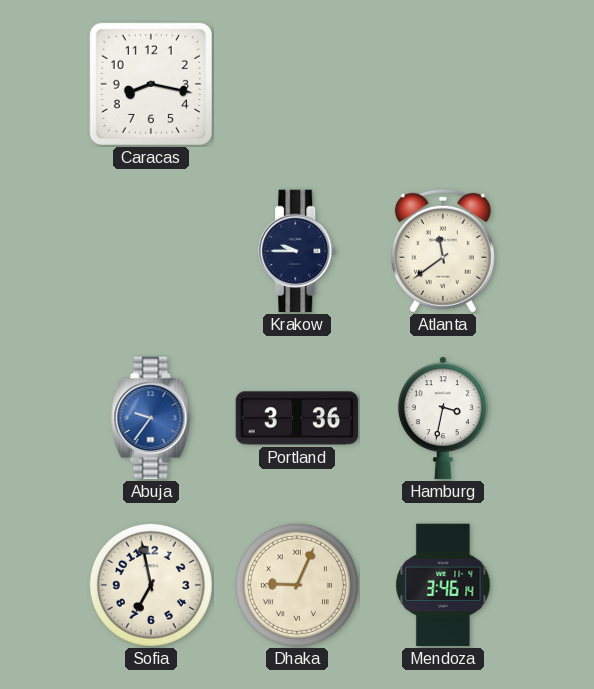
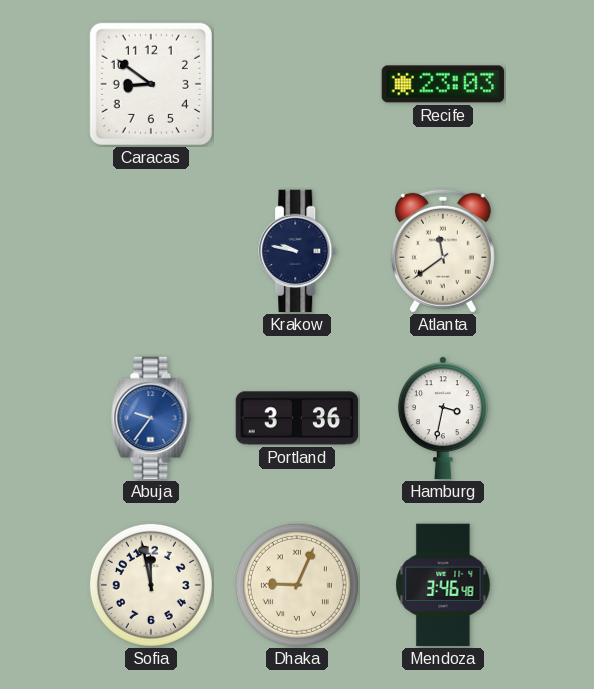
Caracas: 8:17 -> 8:51
Recife: none -> 23:03
Krakow: 9:45 -> 9:47
Sofia: 6:58 -> 11:58
Mendoza: 3:46:14 -> 3:46:48
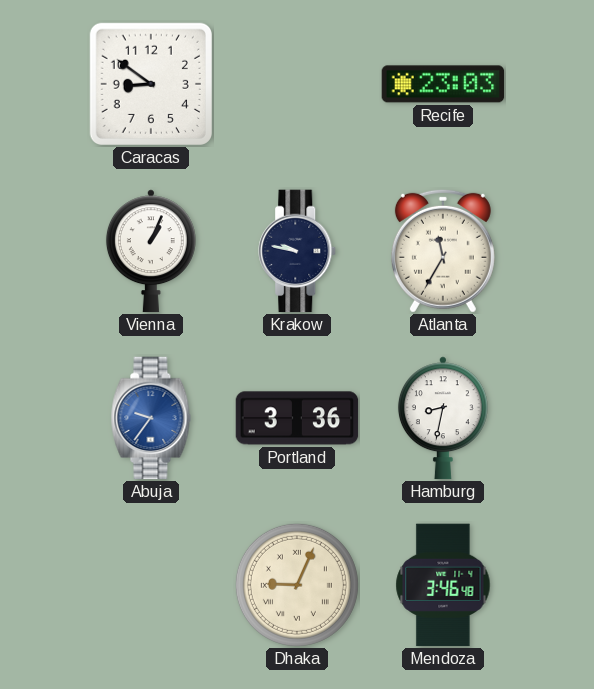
Vienna: none -> 1:04
Atlanta: 11:39 -> 11:35
Hamburg: 3:32 -> 8:32
Sofia: 11:58 -> none
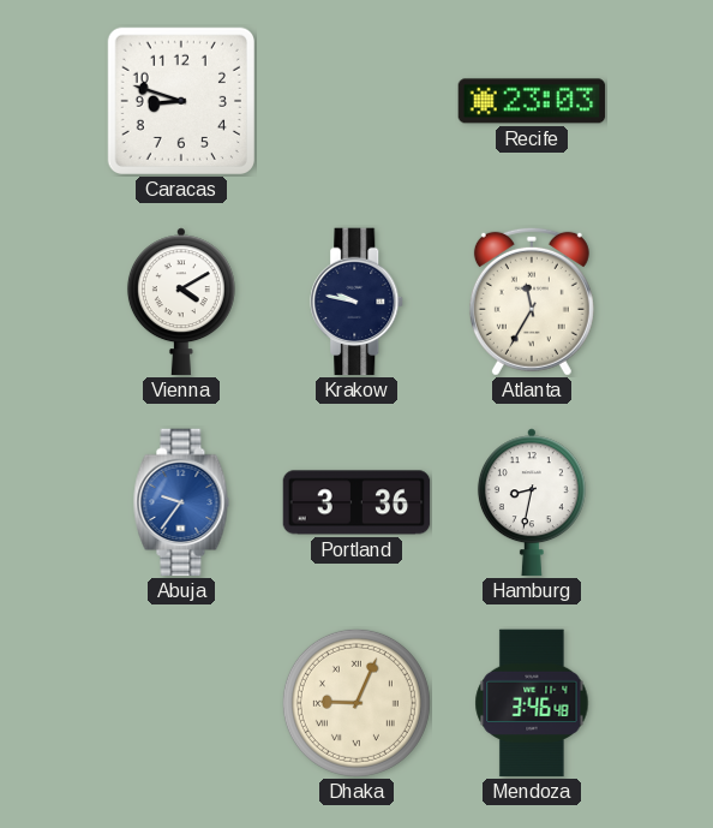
Caracas: 8:51 -> 8:48
Vienna: 1:04 -> 4:10
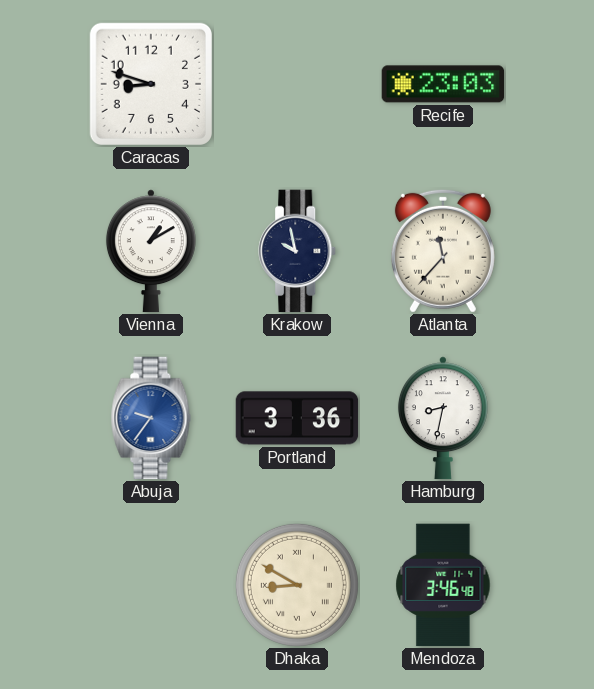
Vienna: 4:10 -> 1:10
Krakow: 9:47 -> 9:58
Atlanta: 11:35 -> 11:37
Dhaka: 9:04 -> 8:50
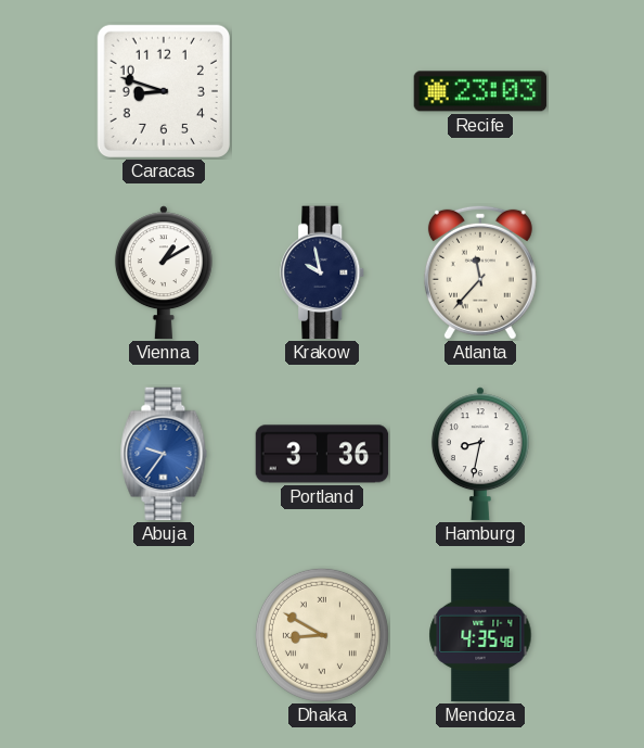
Mendoza: 3:46 -> 4:35
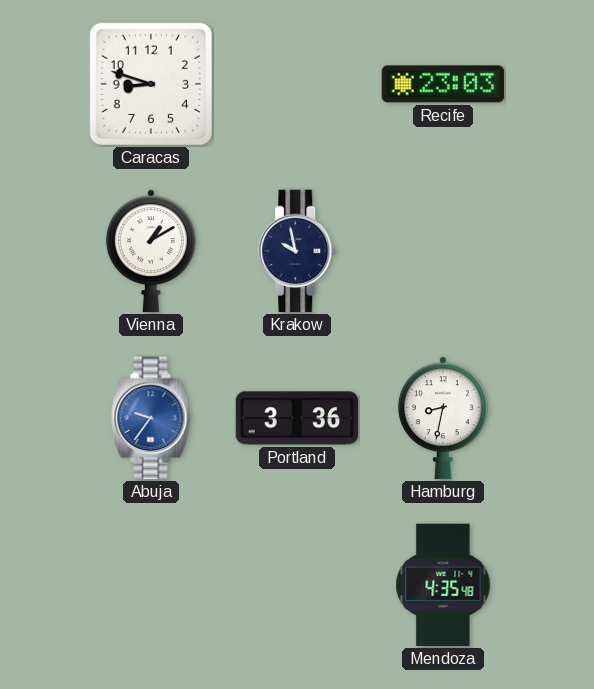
Atlanta: 11:37 -> none
Dhaka: 8:50 -> none
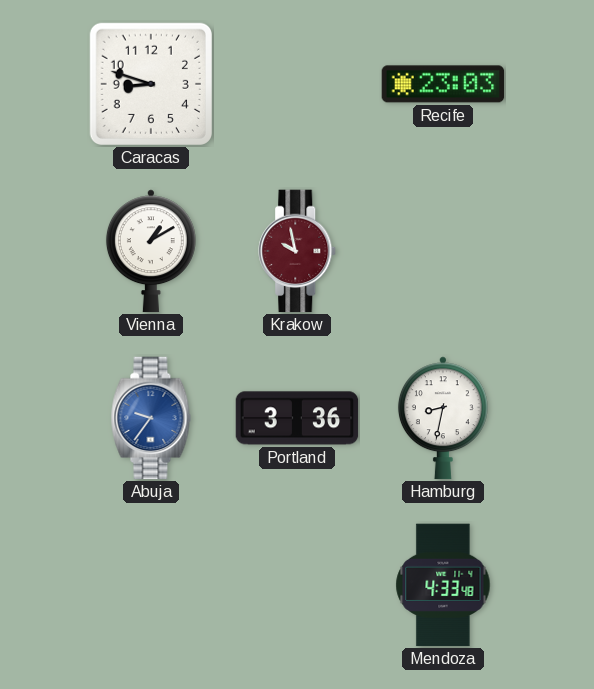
Krakow dial: navy -> burgundy
Mendoza: 4:35 -> 4:33
